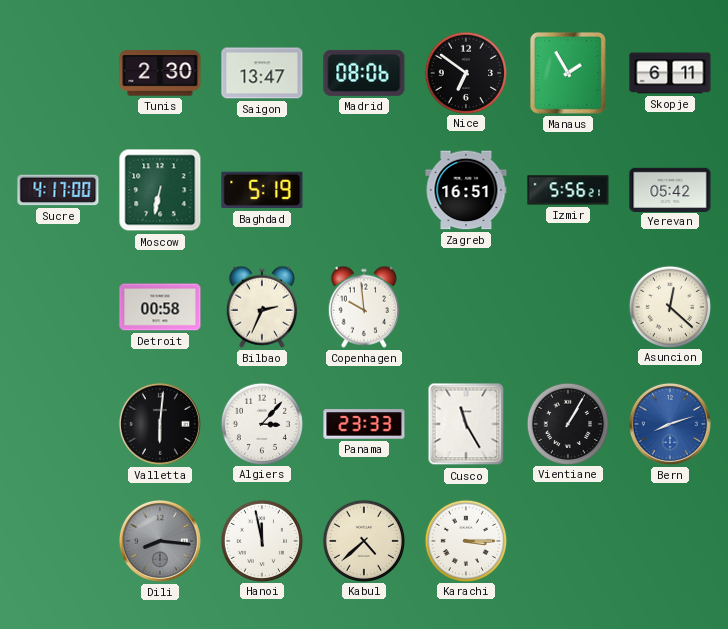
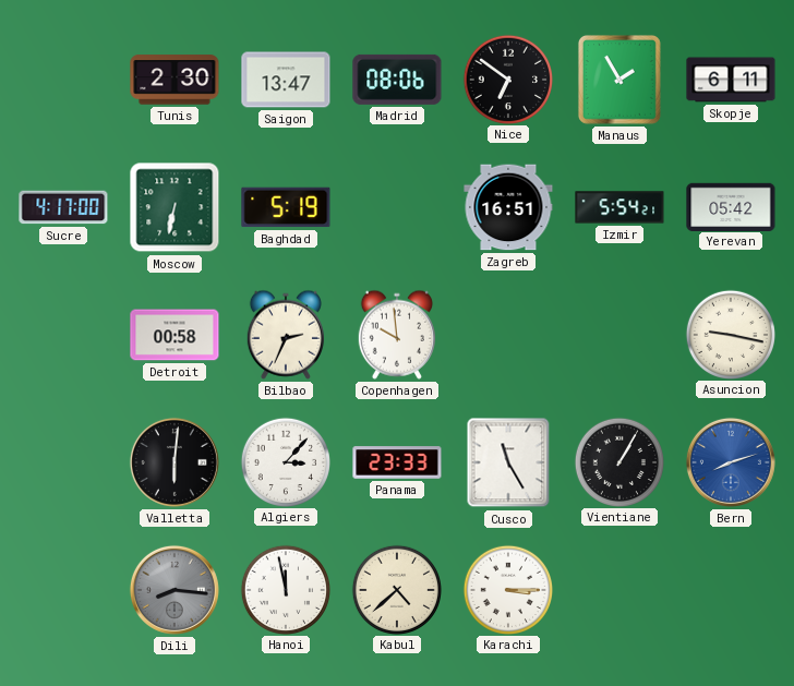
Izmir: 5:56 -> 5:54
Asuncion: 12:22 -> 9:17
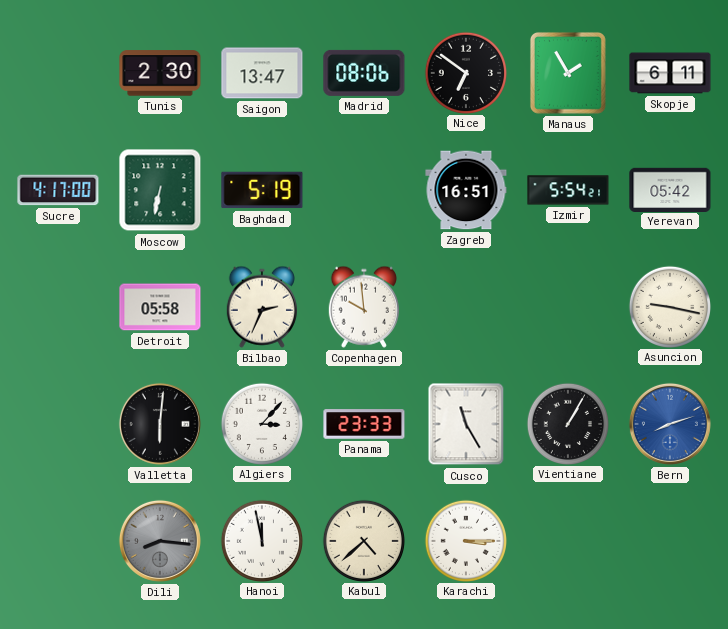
Detroit: 00:58 -> 05:58
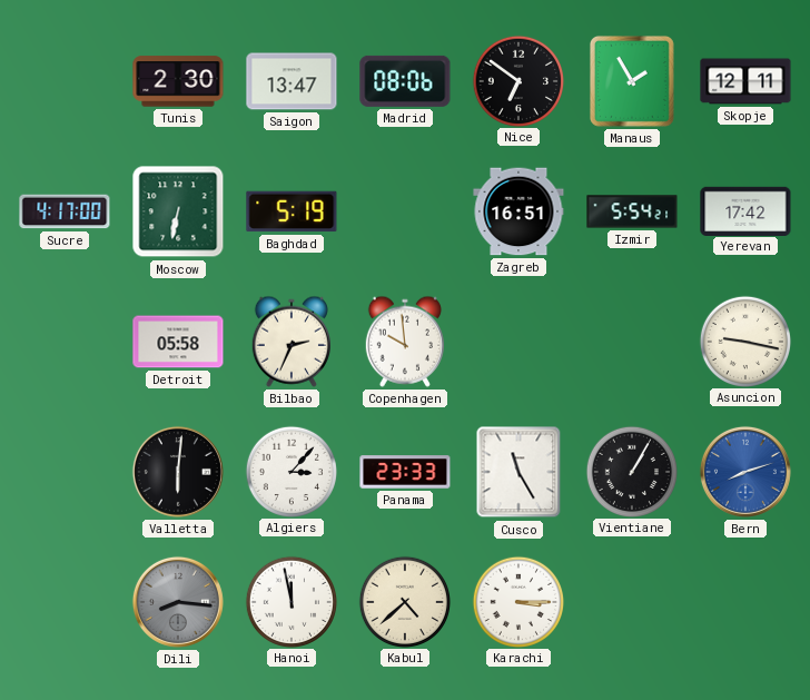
Skopje: 6:11 -> 12:11
Yerevan: 05:42 -> 17:42
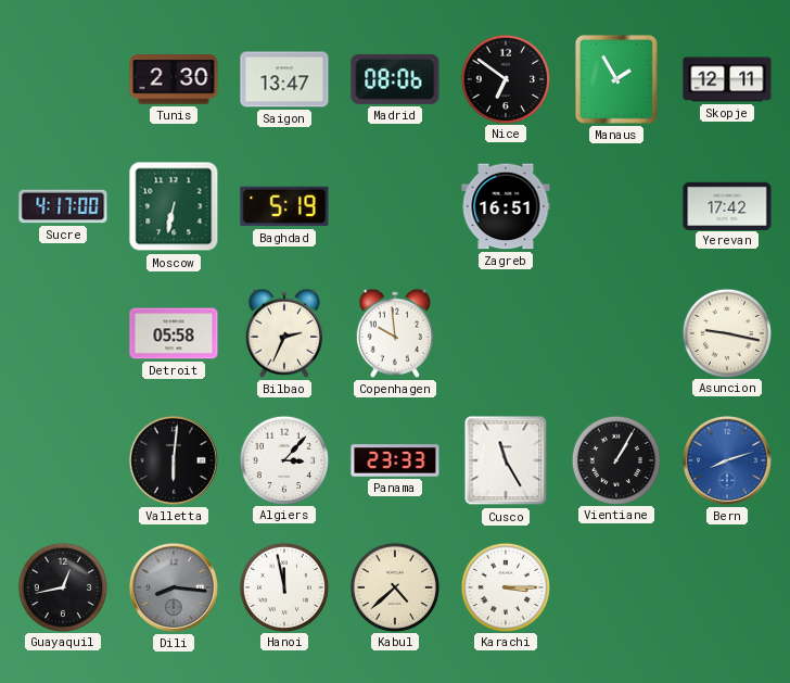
Izmir: 5:54 -> none
Guayaquil: none -> 12:43
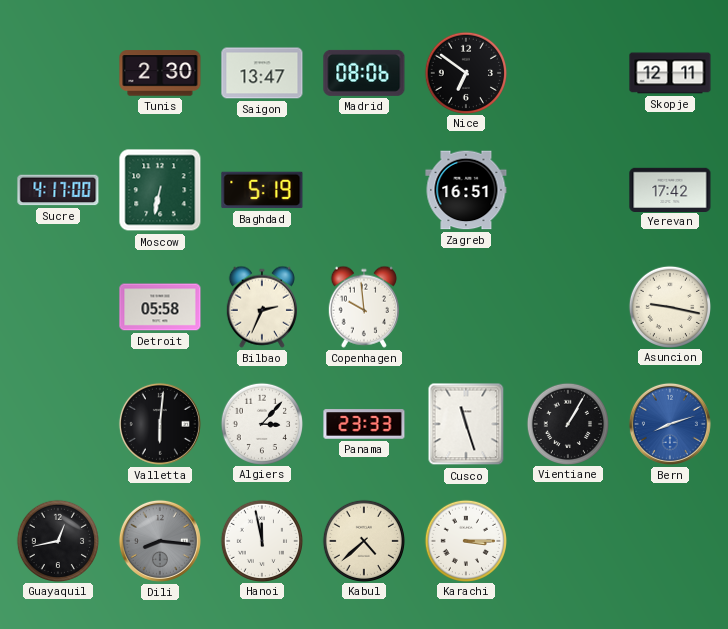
Manaus: 1:55 -> none
Cusco: 11:25 -> 11:27
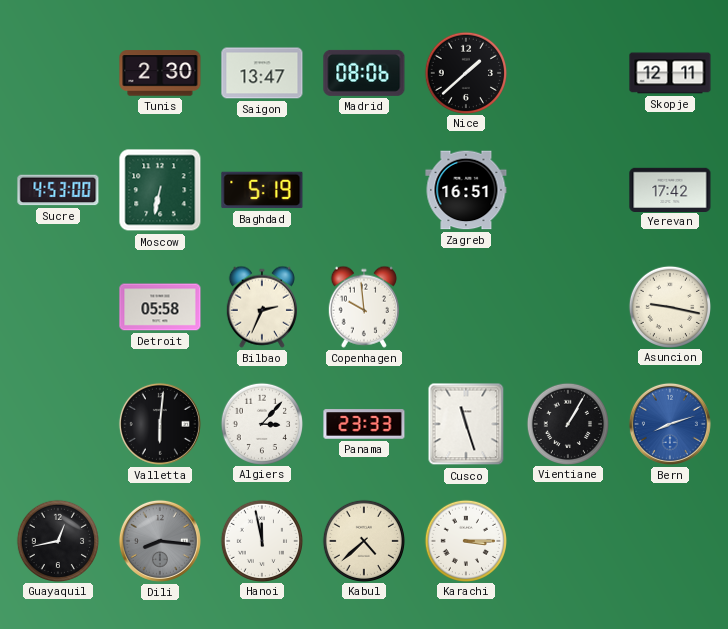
Nice: 6:51 -> 1:38
Sucre: 4:17 -> 4:53
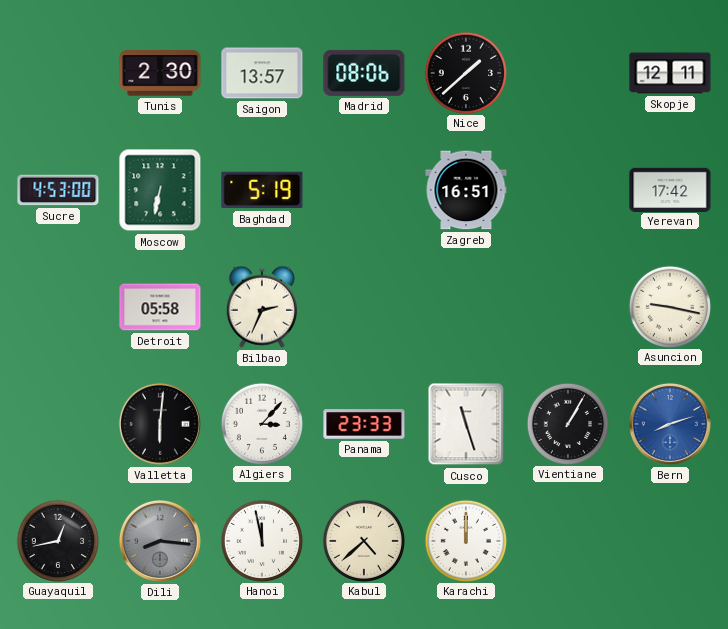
Saigon: 13:47 -> 13:57
Copenhagen: 9:59 -> none
Karachi: 3:15 -> 12:00
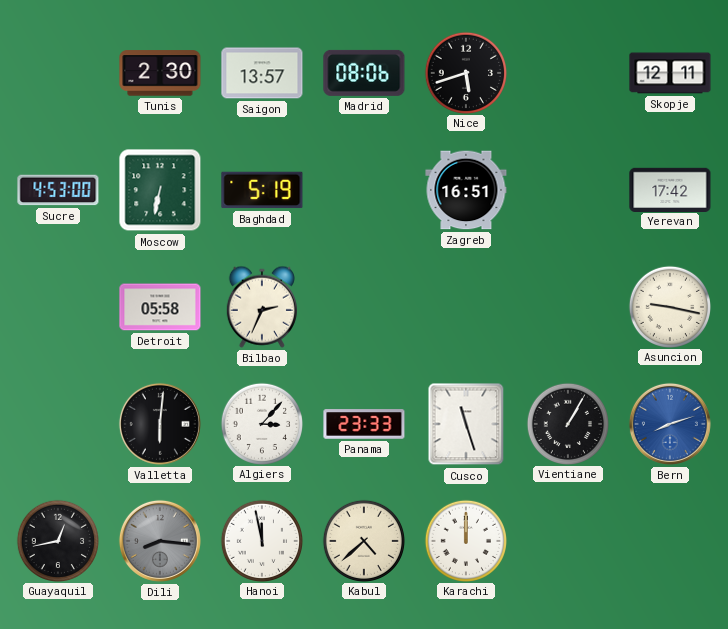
Nice: 1:38 -> 5:42
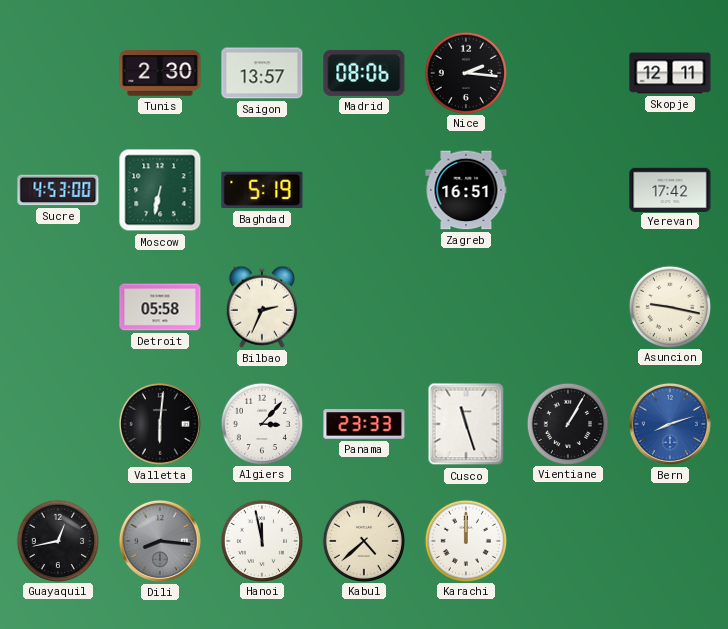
Nice: 5:42 -> 2:16
